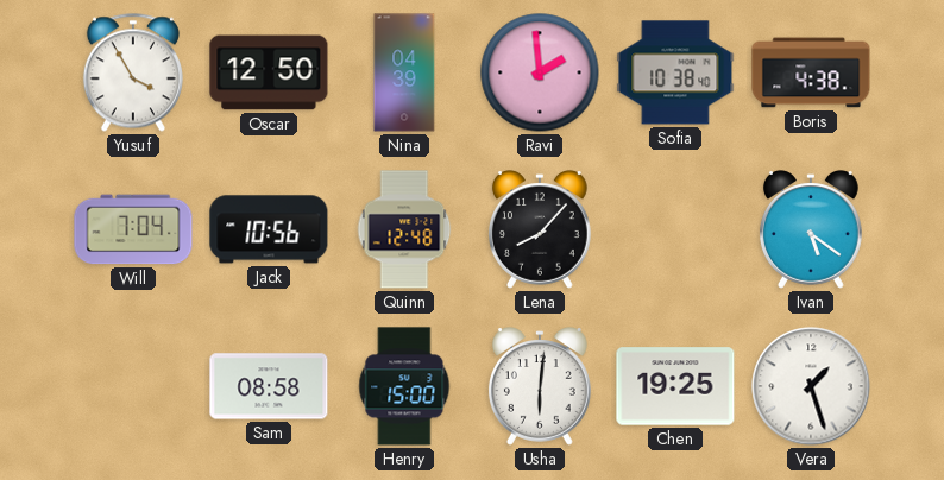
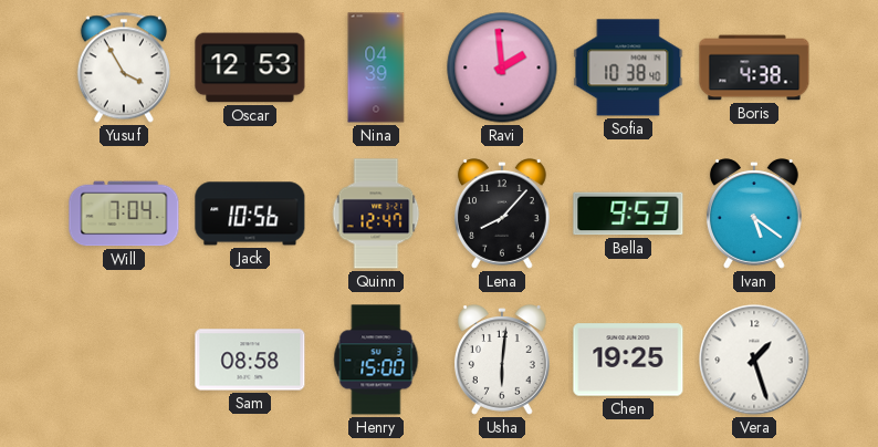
Oscar: 12:50 -> 12:53
Quinn: 12:48 -> 12:47
Bella: none -> 9:53
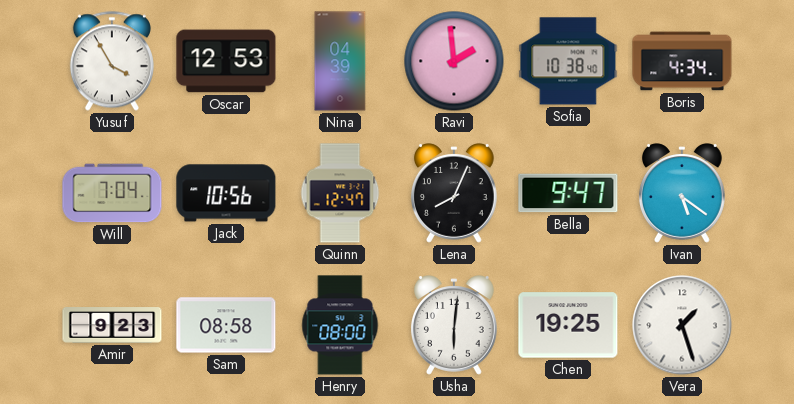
Boris: 4:38 -> 4:34
Lena: 8:07 -> 8:04
Bella: 9:53 -> 9:47
Amir: none -> 9:23
Henry: 15:00 -> 08:00
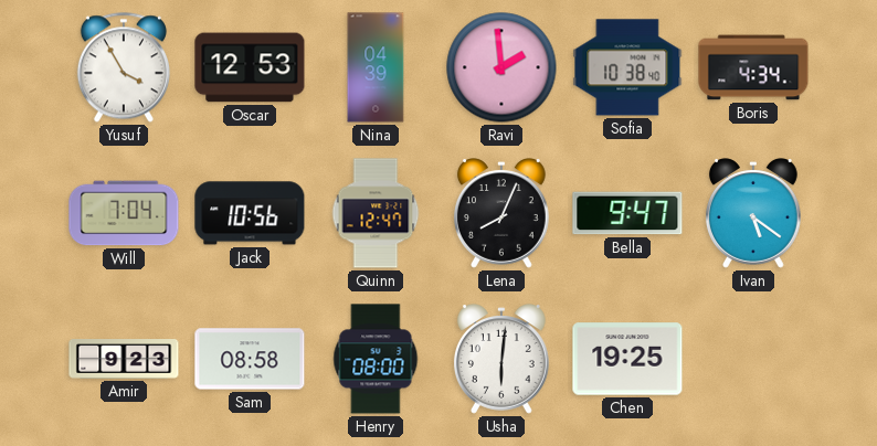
Vera: 1:27 -> none
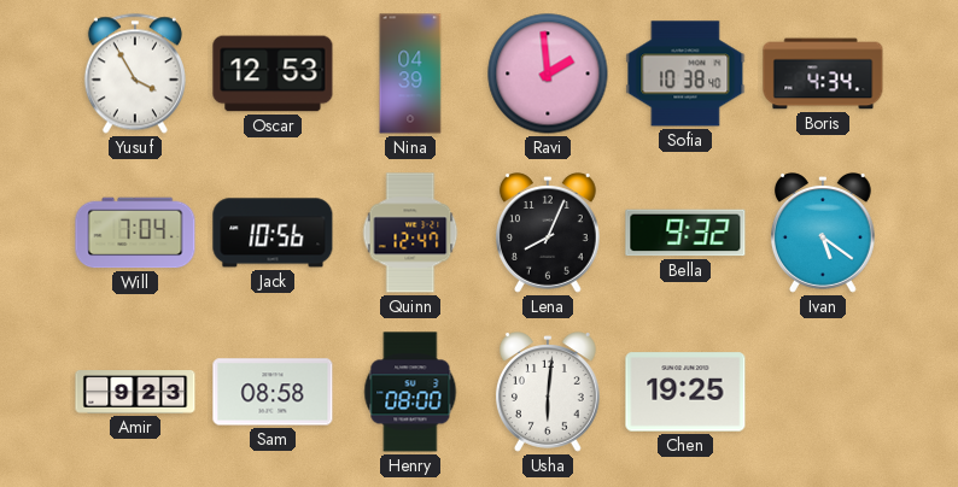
Bella: 9:47 -> 9:32
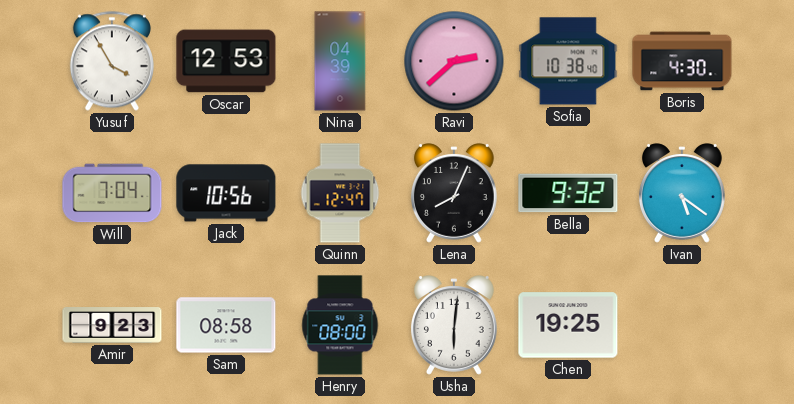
Ravi: 1:59 -> 2:38
Boris: 4:34 -> 4:30
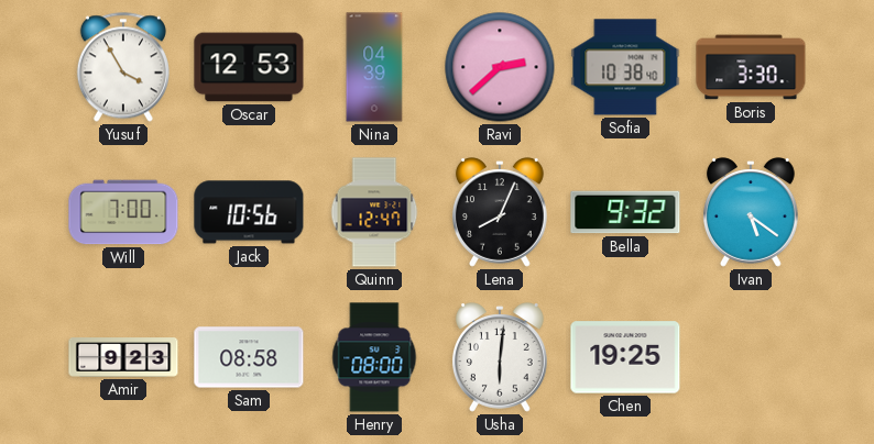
Boris: 4:30 -> 3:30
Will: 7:04 -> 7:00
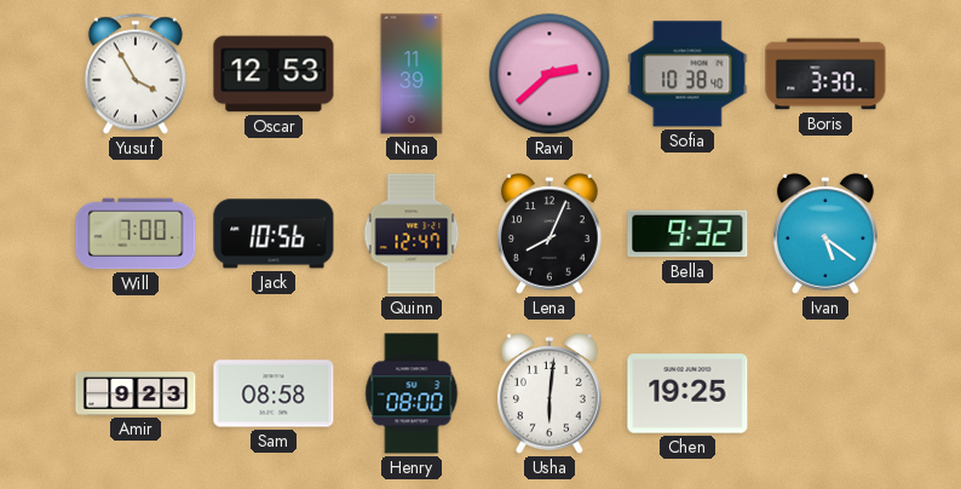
Nina: 04:39 -> 11:39
